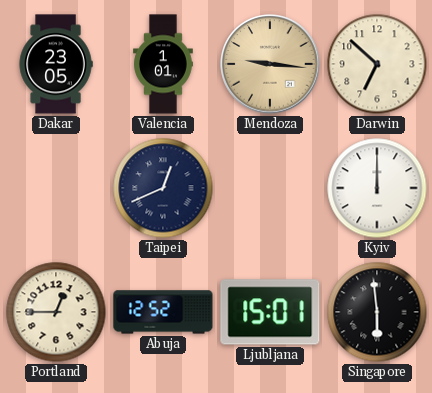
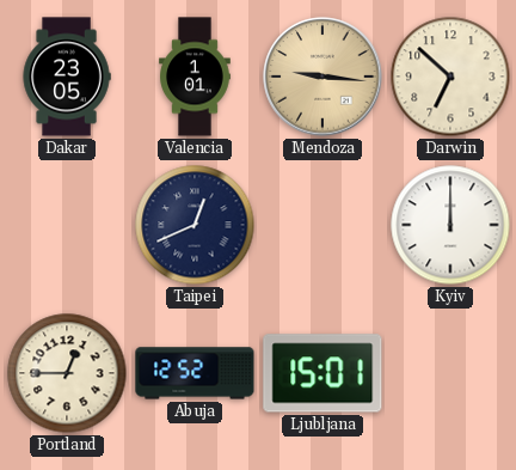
Singapore: 5:59 -> none
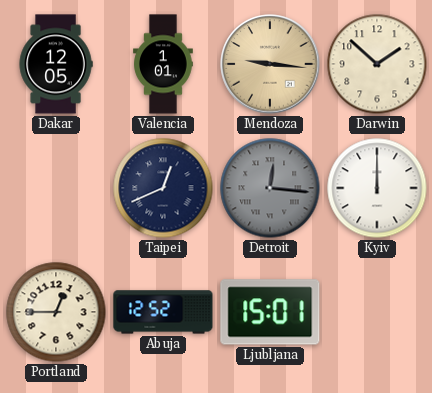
Dakar: 23:05 -> 12:05
Darwin: 6:52 -> 1:52
Detroit: none -> 12:16
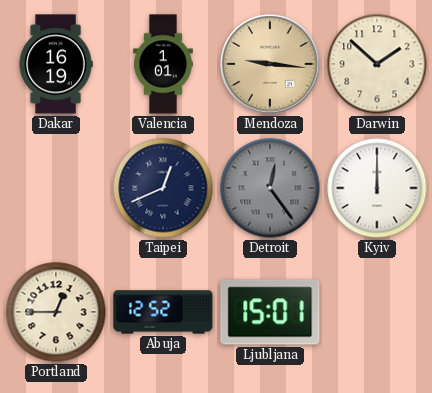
Dakar: 12:05 -> 16:19
Detroit: 12:16 -> 12:24
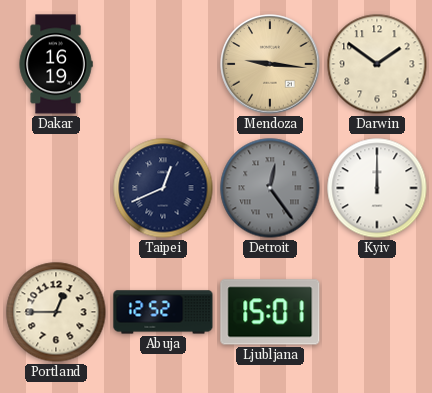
Valencia: 1:01 -> none
Darwin: 1:52 -> 1:51
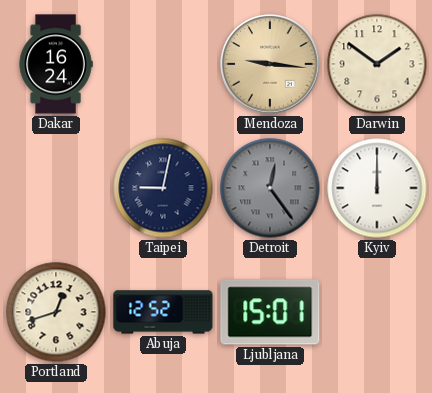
Dakar: 16:19 -> 16:24
Taipei: 12:41 -> 9:02
Portland: 12:45 -> 12:42
